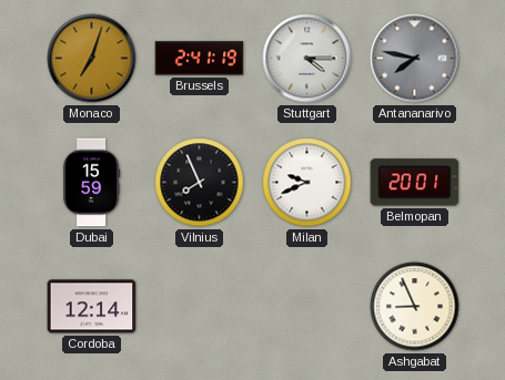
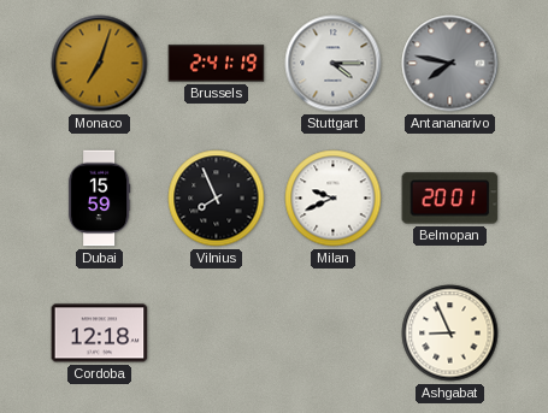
Cordoba: 12:14 -> 12:18
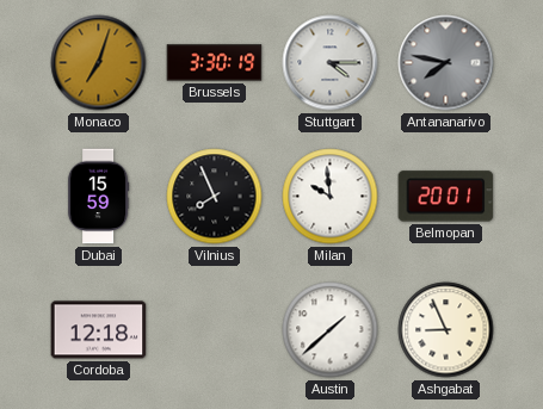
Brussels: 2:41 -> 3:30
Milan: 9:41 -> 9:59
Austin: none -> 1:38
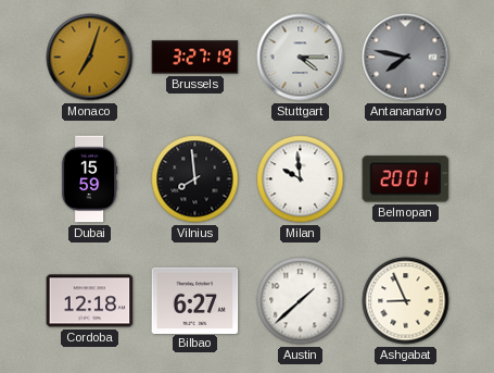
Brussels: 3:30 -> 3:27
Vilnius: 7:56 -> 7:59
Bilbao: none -> 6:27
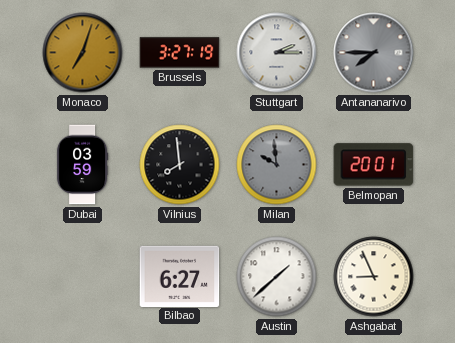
Stuttgart: 4:15 -> 2:15
Antananarivo: 7:47 -> 7:45
Dubai: 15:59 -> 03:59
Milan dial: white -> grey
Cordoba: 12:18 -> none
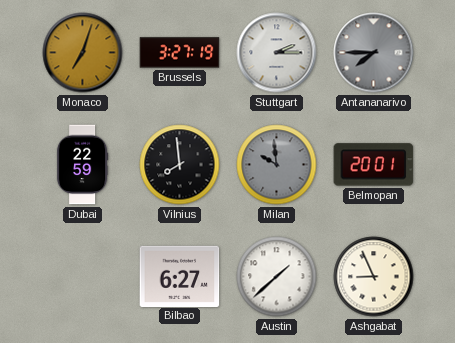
Dubai: 03:59 -> 22:59
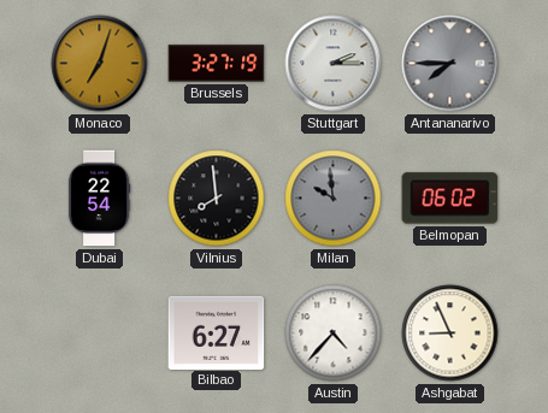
Dubai: 22:59 -> 22:54
Belmopan: 20:01 -> 06:02
Austin: 1:38 -> 4:37
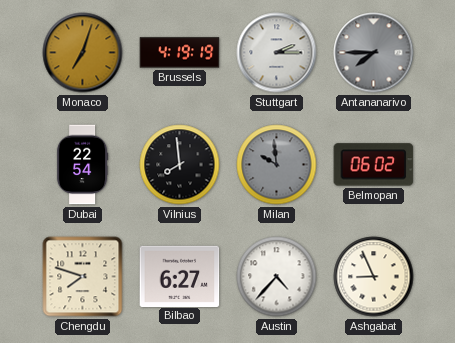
Brussels: 3:27 -> 4:19
Chengdu: none -> 7:48
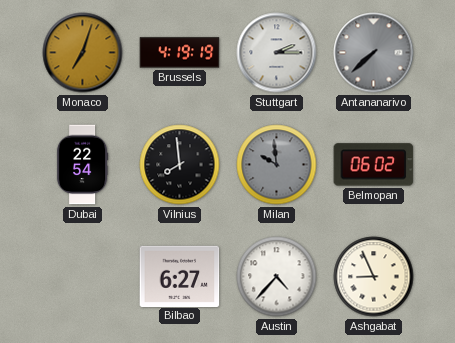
Antananarivo: 7:45 -> 7:38
Chengdu: 7:48 -> none
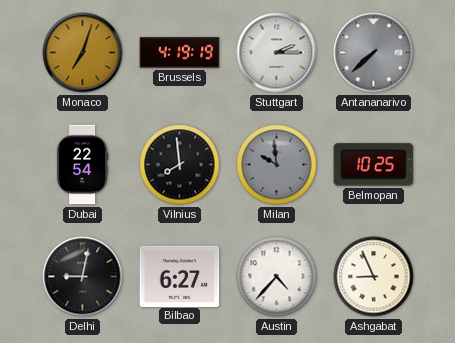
Belmopan: 06:02 -> 10:25
Delhi: none -> 9:02
